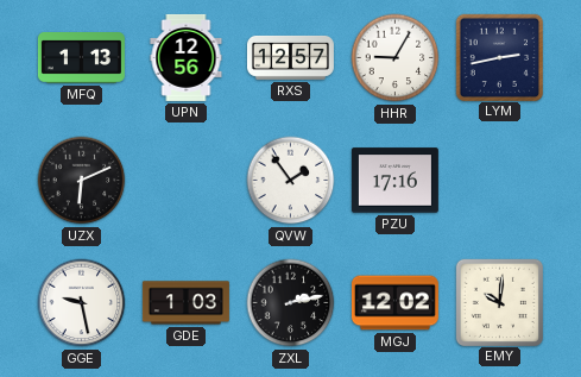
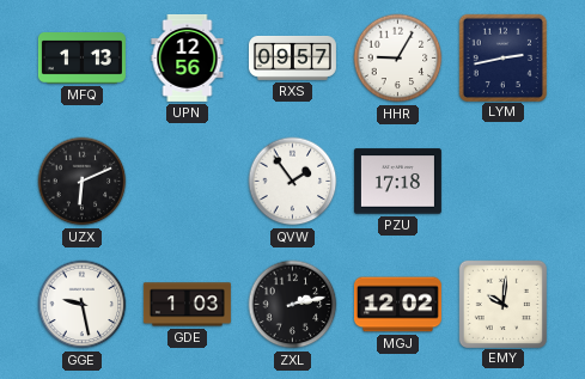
RXS: 12:57 -> 09:57
PZU: 17:16 -> 17:18
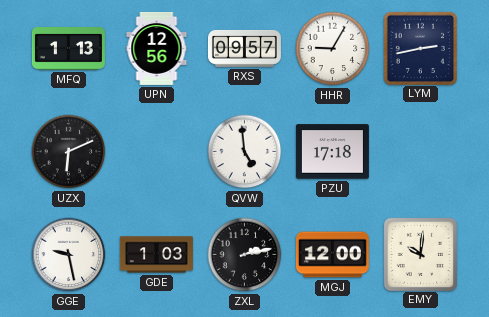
QVW: 1:54 -> 4:59
MGJ: 12:02 -> 12:00
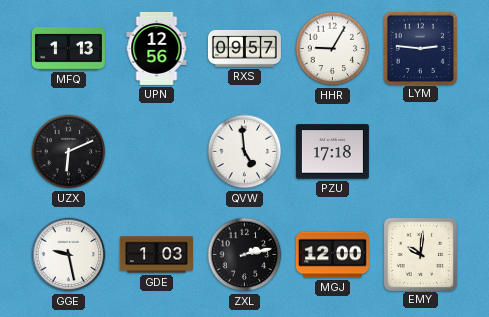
LYM: 2:43 -> 2:46
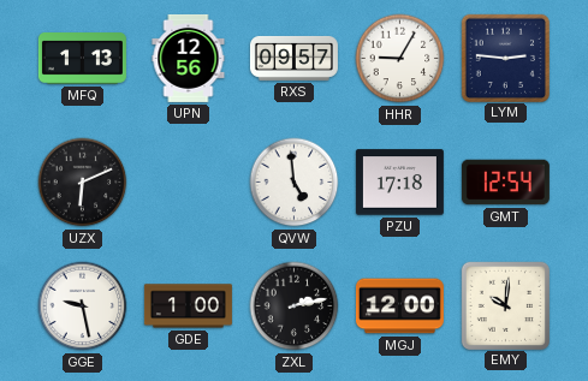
GMT: none -> 12:54
GDE: 1:03 -> 1:00
